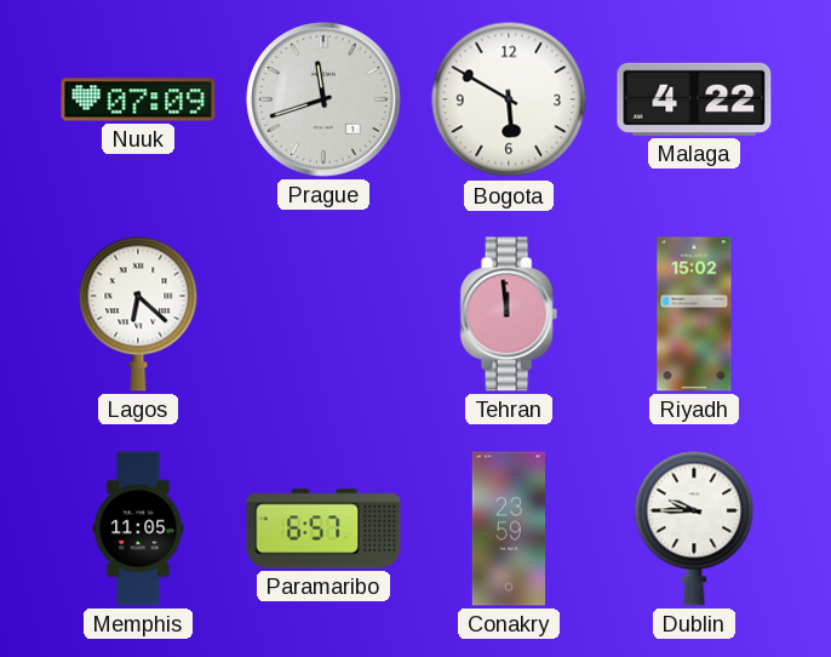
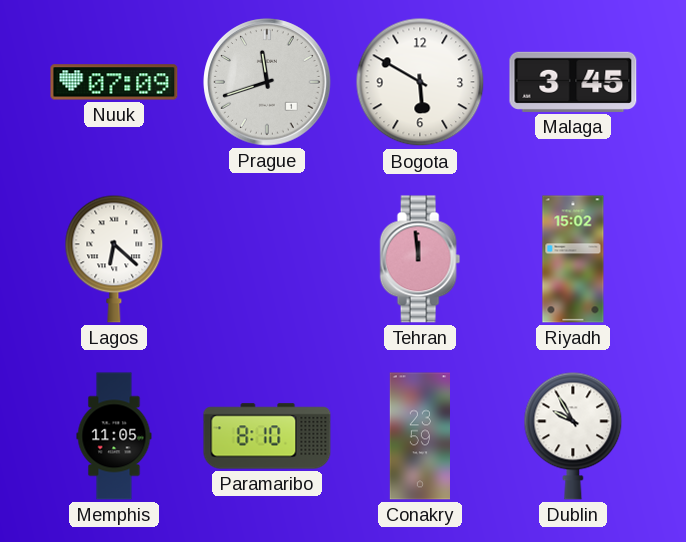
Malaga: 4:22 -> 3:45
Paramaribo: 6:57 -> 8:10
Dublin: 9:45 -> 9:55
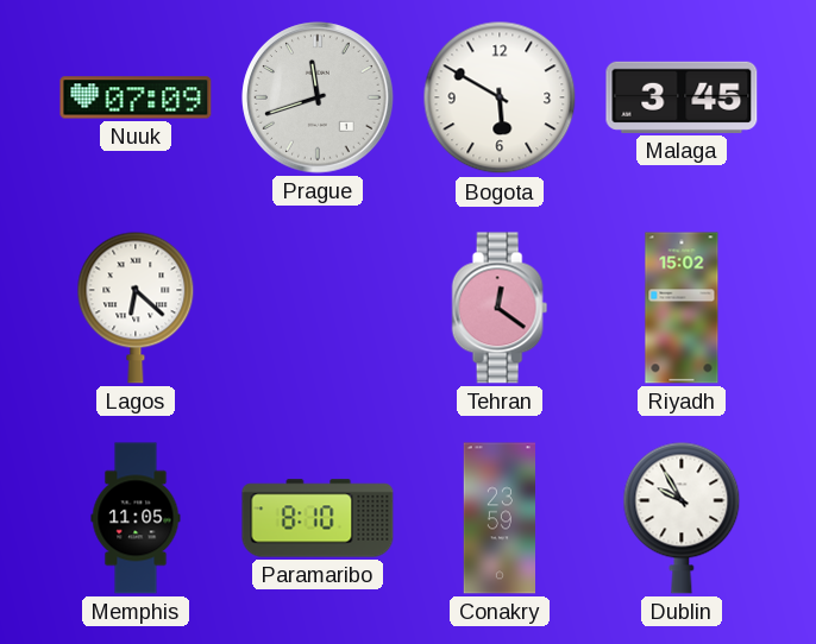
Tehran: 11:59 -> 12:21
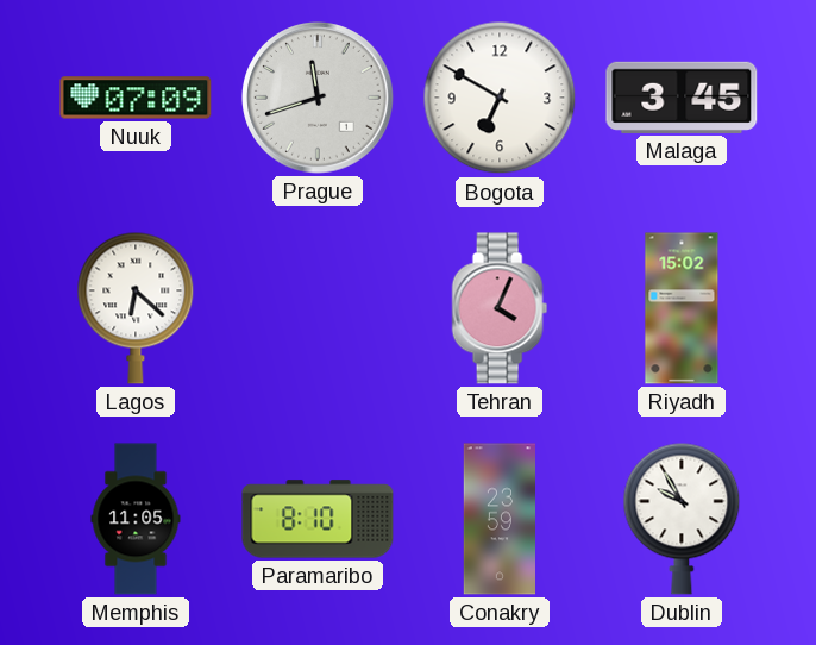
Bogota: 5:50 -> 6:50
Tehran: 12:21 -> 4:04
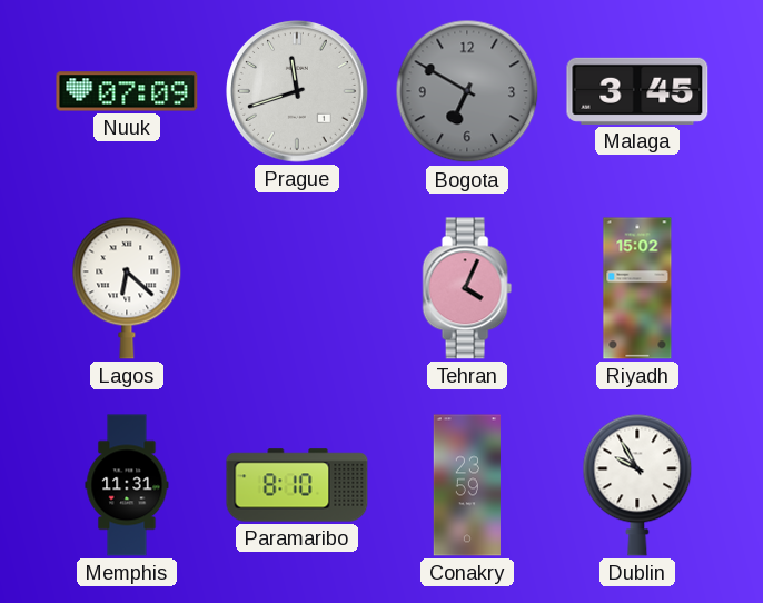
Bogota dial: white -> grey
Memphis: 11:05 -> 11:31
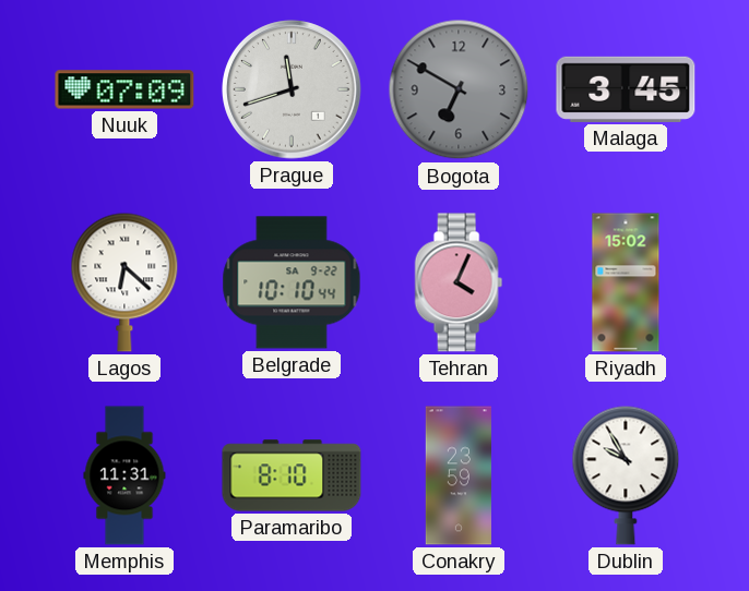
Belgrade: none -> 10:10
